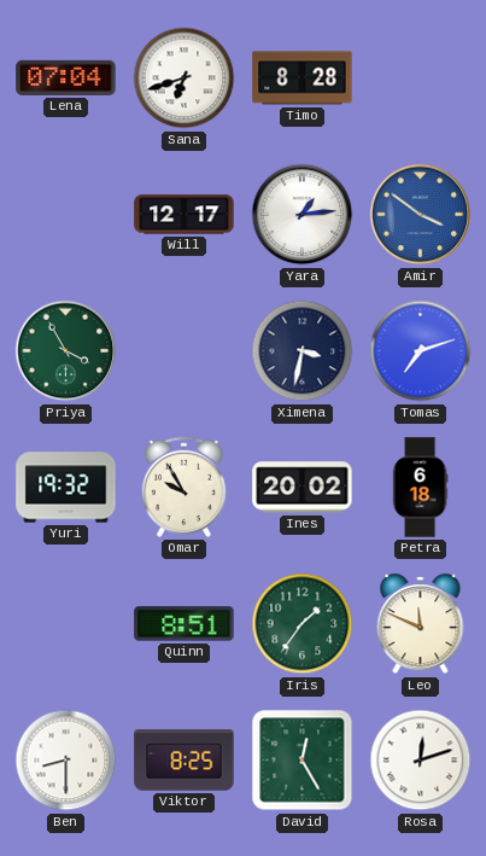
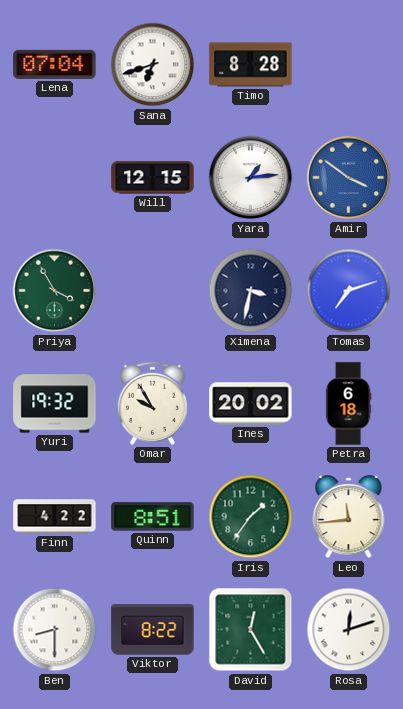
Will: 12:17 -> 12:15
Finn: none -> 4:22
Leo: 11:49 -> 11:44
Viktor: 8:25 -> 8:22
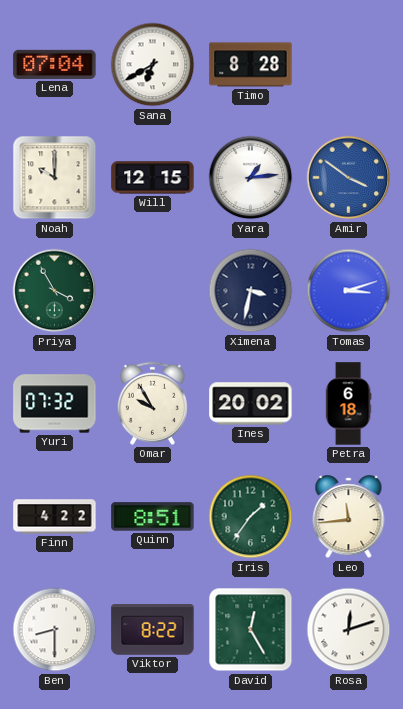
Sana: 6:42 -> 6:40
Noah: none -> 10:00
Tomas: 7:12 -> 3:12
Yuri: 19:32 -> 07:32
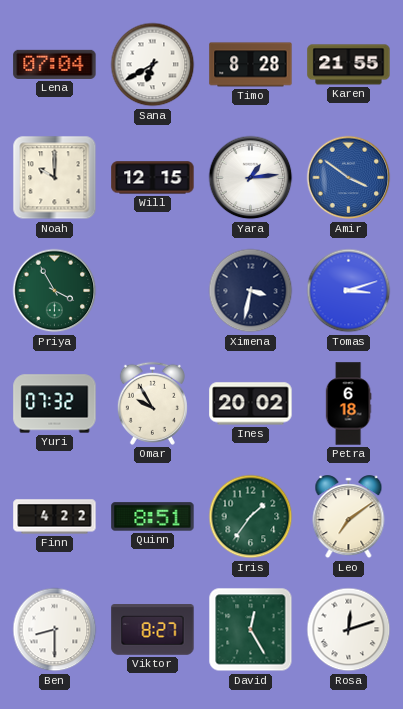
Karen: none -> 21:55
Leo: 11:44 -> 7:09
Viktor: 8:22 -> 8:27
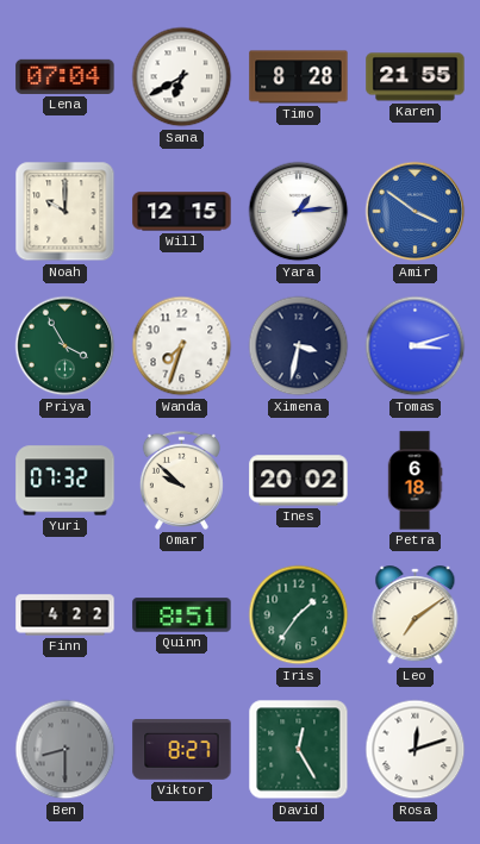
Wanda: none -> 7:33
Omar: 9:55 -> 9:52
Ben dial: white -> grey
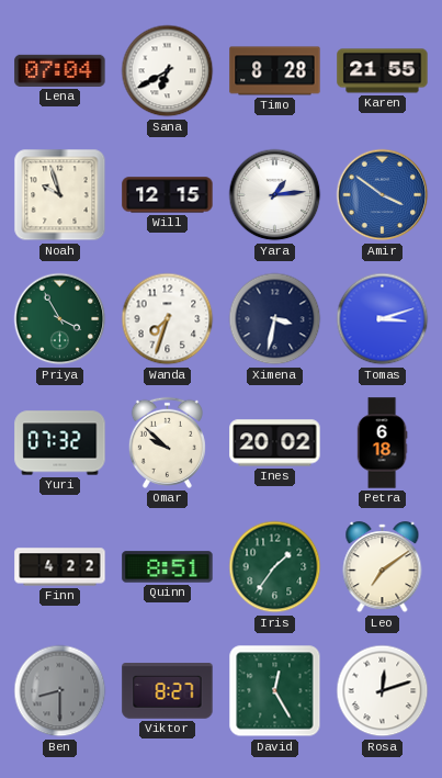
Noah: 10:00 -> 9:57
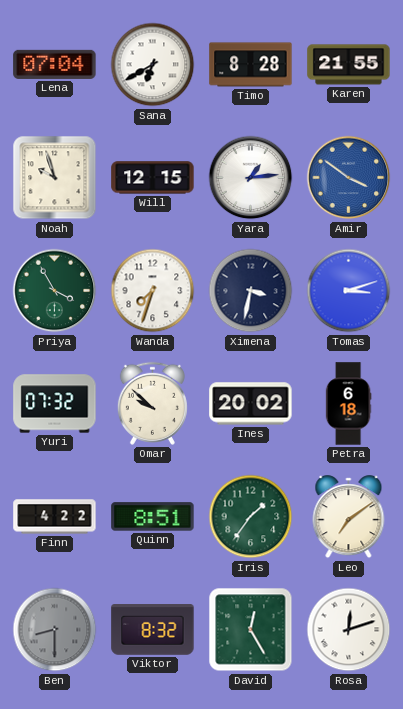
Viktor: 8:27 -> 8:32
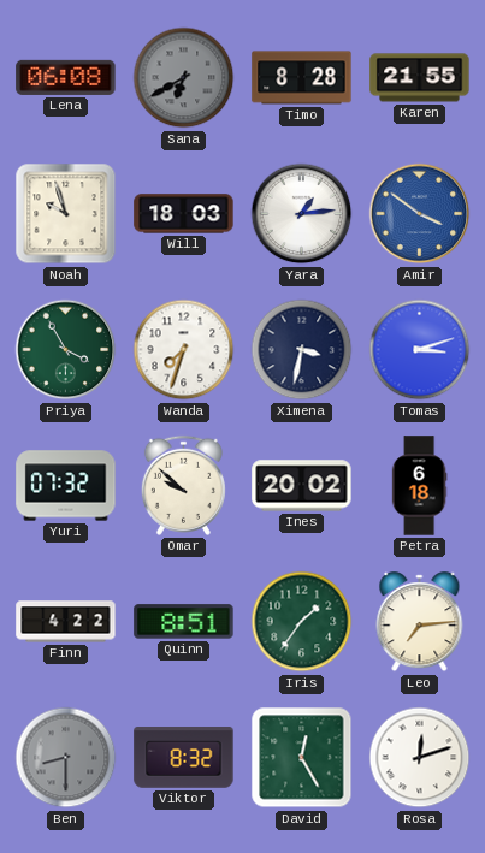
Lena: 07:04 -> 06:08
Sana dial: white -> grey
Will: 12:15 -> 18:03
Leo: 7:09 -> 7:14
